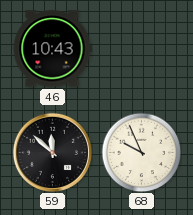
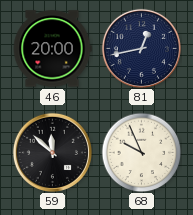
46: 10:43 -> 20:00
81: none -> 12:43
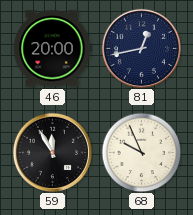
59: 11:52 -> 11:55
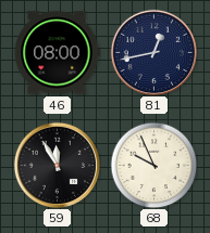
46: 20:00 -> 08:00
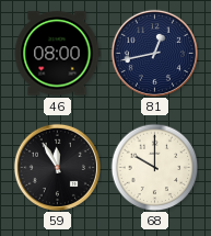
68: 9:56 -> 10:00
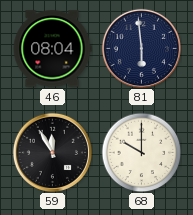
46: 08:00 -> 08:04
81: 12:43 -> 5:59
